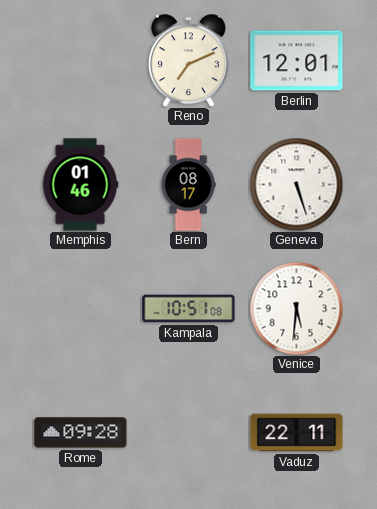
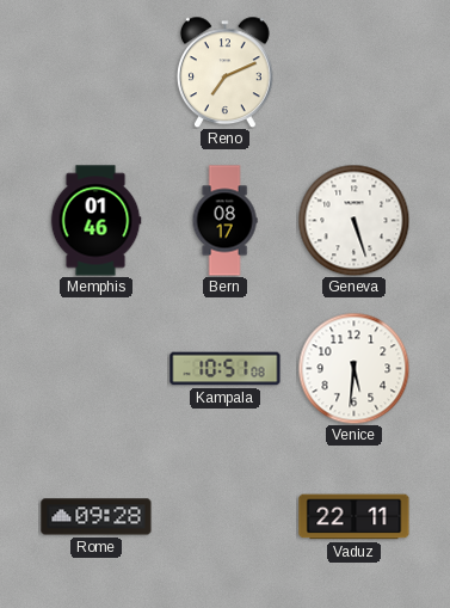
Berlin: 12:01 -> none
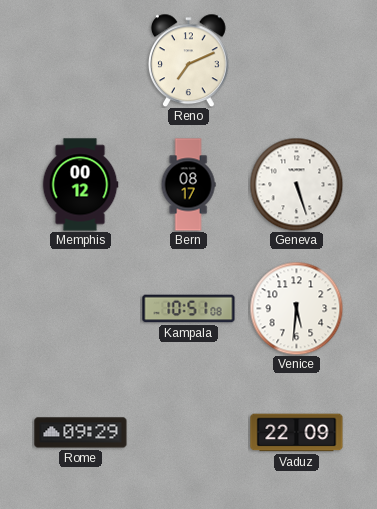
Memphis: 01:46 -> 00:12
Rome: 09:28 -> 09:29
Vaduz: 22:11 -> 22:09
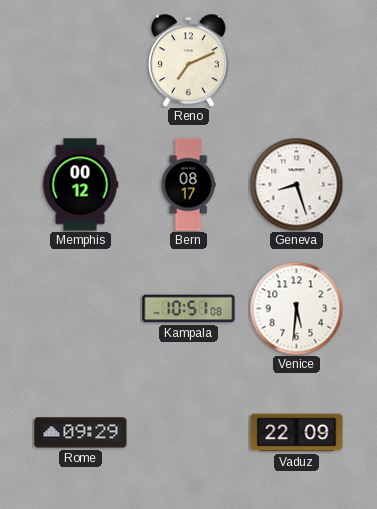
Geneva: 5:27 -> 8:27
